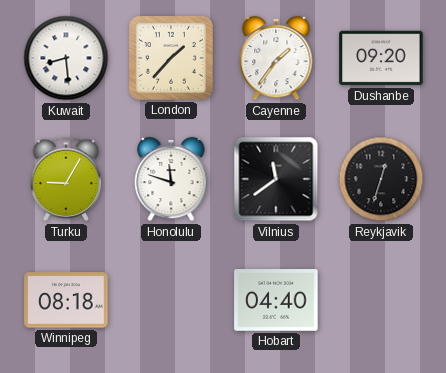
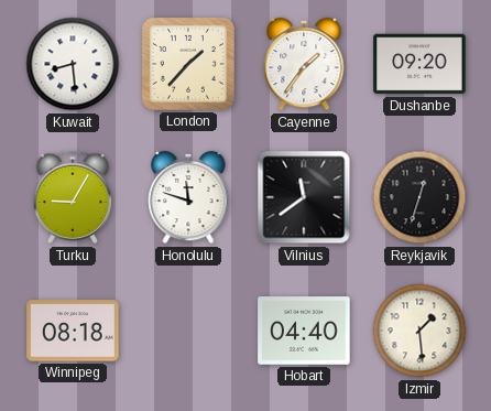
Izmir: none -> 1:29
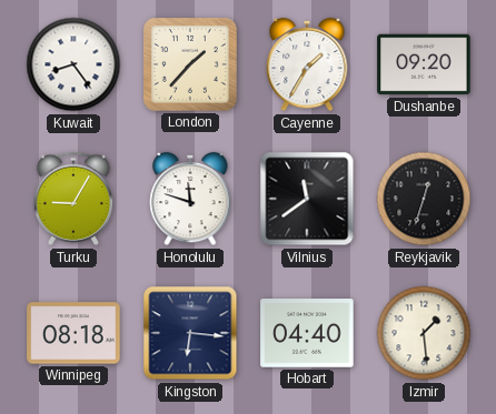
Kuwait: 8:29 -> 8:24
Cayenne: 1:36 -> 1:35
Kingston: none -> 6:16
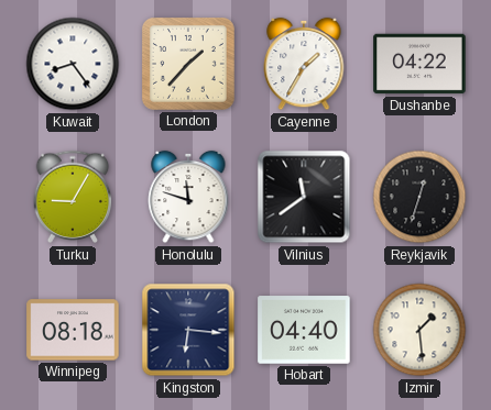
Dushanbe: 09:20 -> 04:22
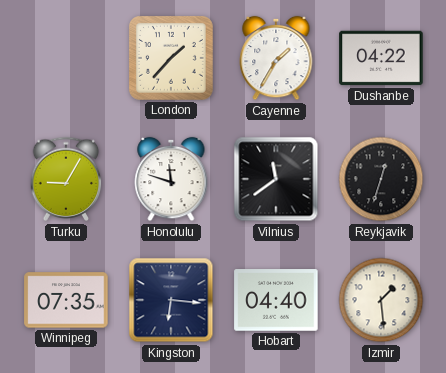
Kuwait: 8:24 -> none
Winnipeg: 08:18 -> 07:35
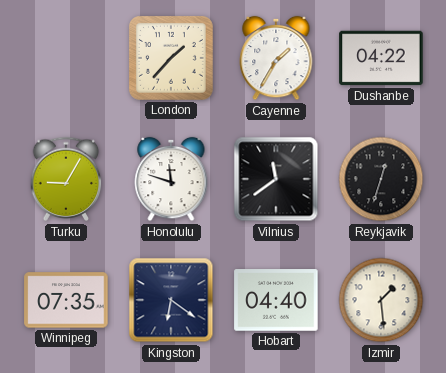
Kingston: 6:16 -> 6:21
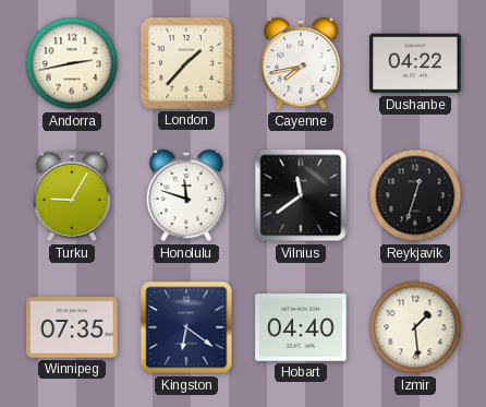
Andorra: none -> 2:43
Cayenne: 1:35 -> 7:43
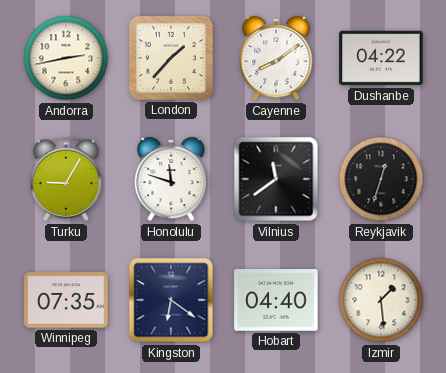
Cayenne: 7:43 -> 8:09
